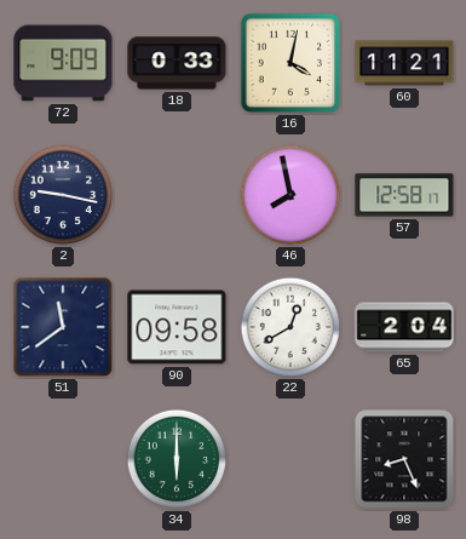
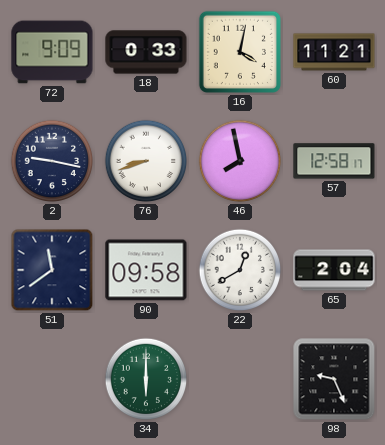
76: none -> 8:42
98: 8:26 -> 9:26
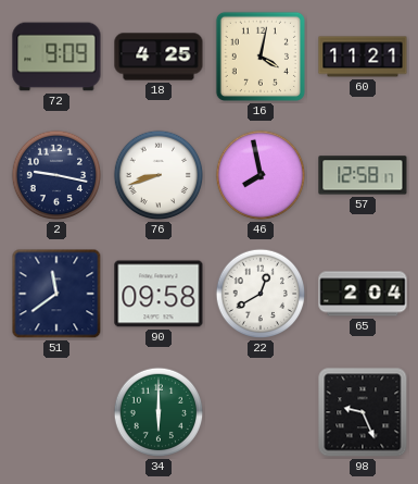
18: 0:33 -> 4:25
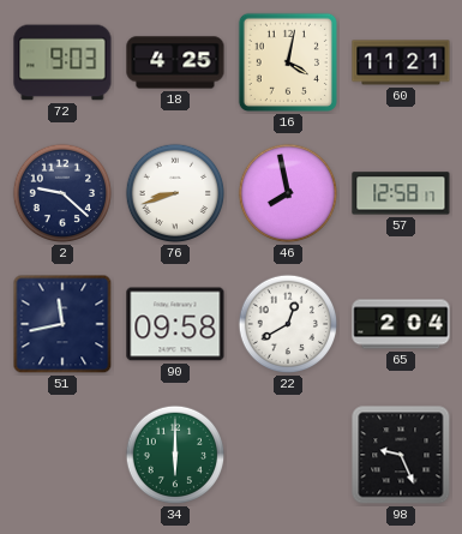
72: 9:09 -> 9:03
2: 9:17 -> 9:22
51: 11:39 -> 11:43
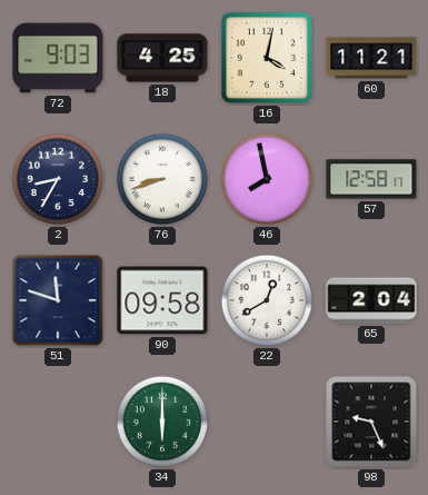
2: 9:22 -> 8:35
51: 11:43 -> 11:48
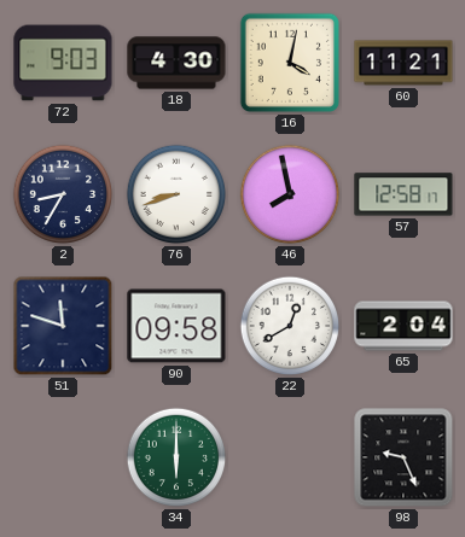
18: 4:25 -> 4:30
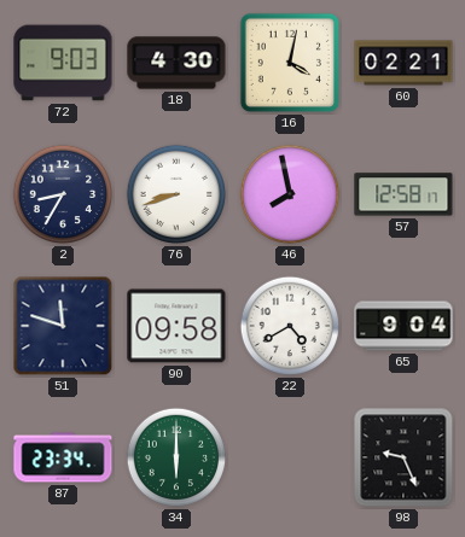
60: 11:21 -> 02:21
22: 12:40 -> 4:40
65: 2:04 -> 9:04
87: none -> 23:34
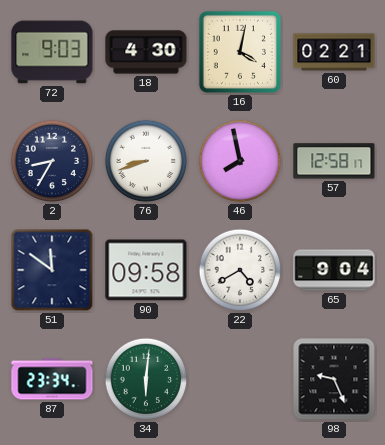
51: 11:48 -> 11:51
34: 6:00 -> 6:01
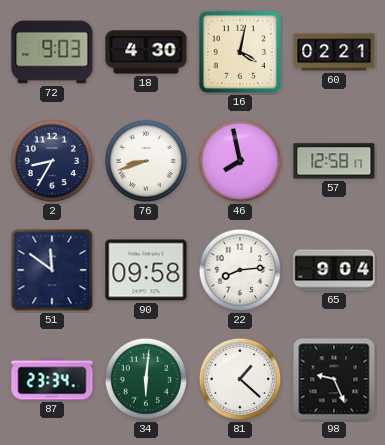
22: 4:40 -> 8:14
81: none -> 1:22
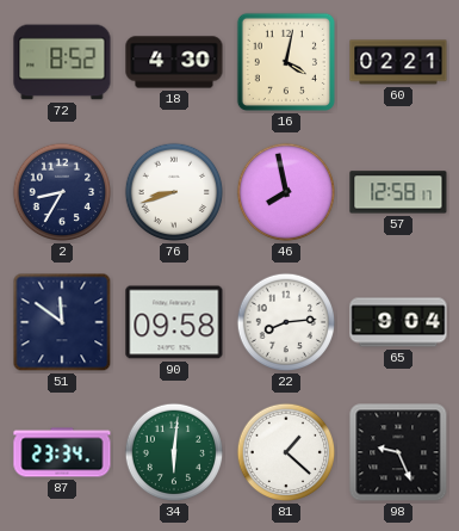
72: 9:03 -> 8:52
